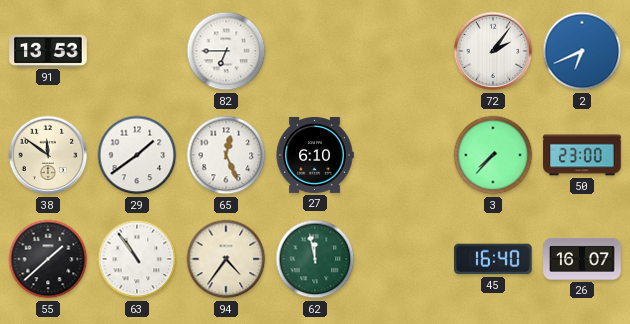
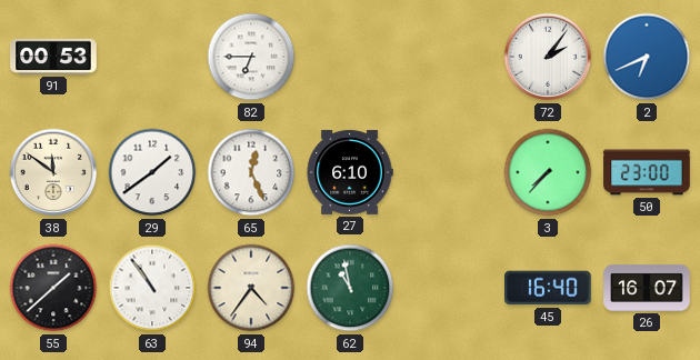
91: 13:53 -> 00:53
62: 11:58 -> 10:58
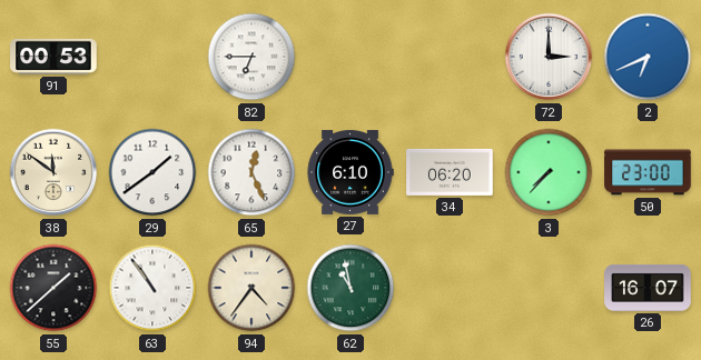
72: 2:06 -> 3:00
34: none -> 06:20
45: 16:40 -> none
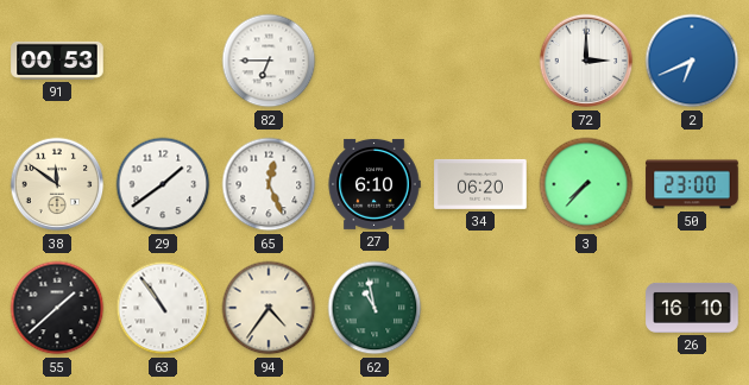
26: 16:07 -> 16:10
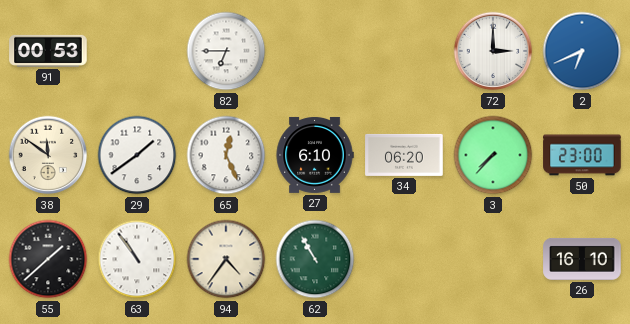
62: 10:58 -> 10:55
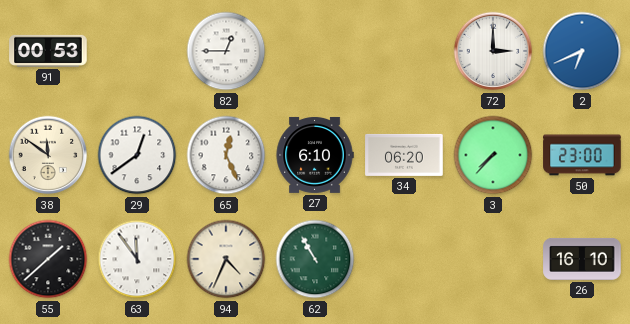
82: 6:45 -> 12:45
29: 1:39 -> 12:39
63: 10:54 -> 11:54
94: 4:36 -> 4:34
